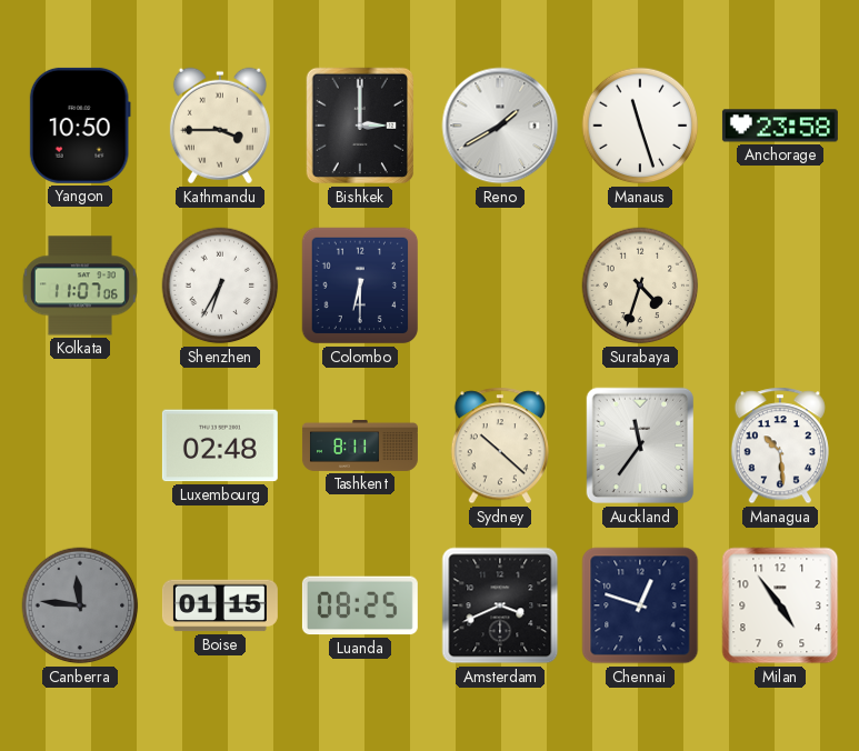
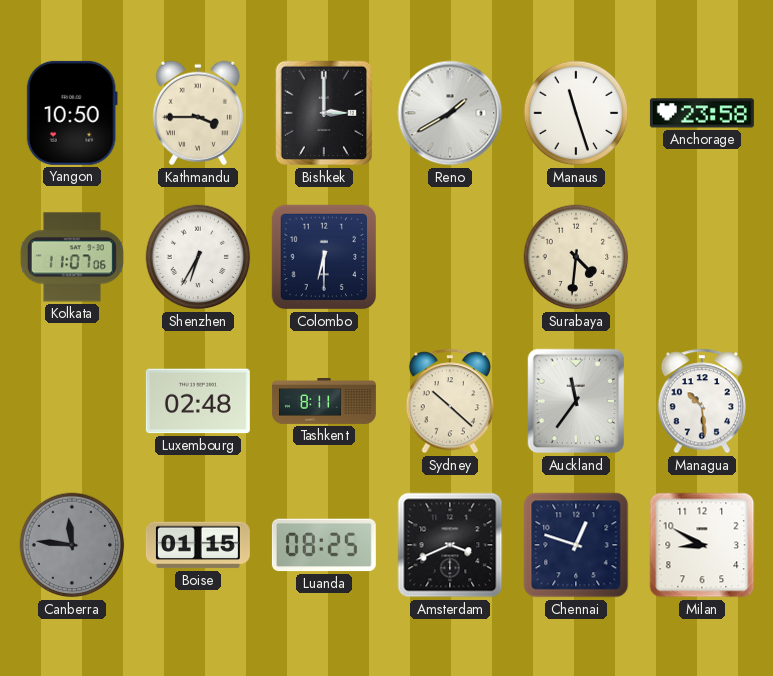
Surabaya: 4:33 -> 4:31
Milan: 4:54 -> 8:50
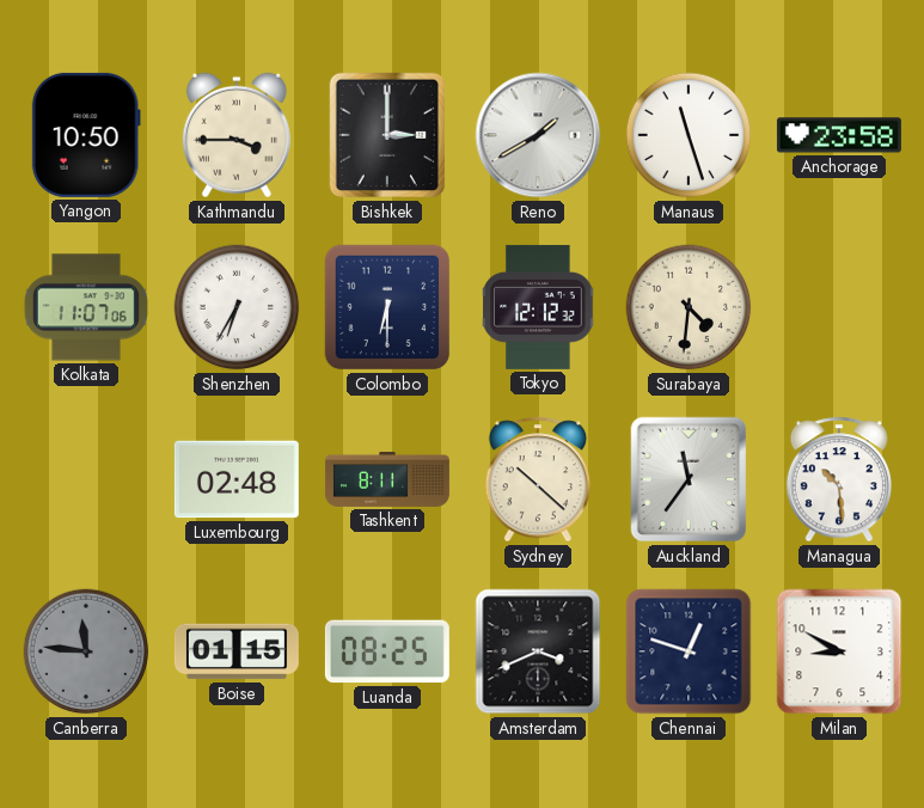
Tokyo: none -> 12:12
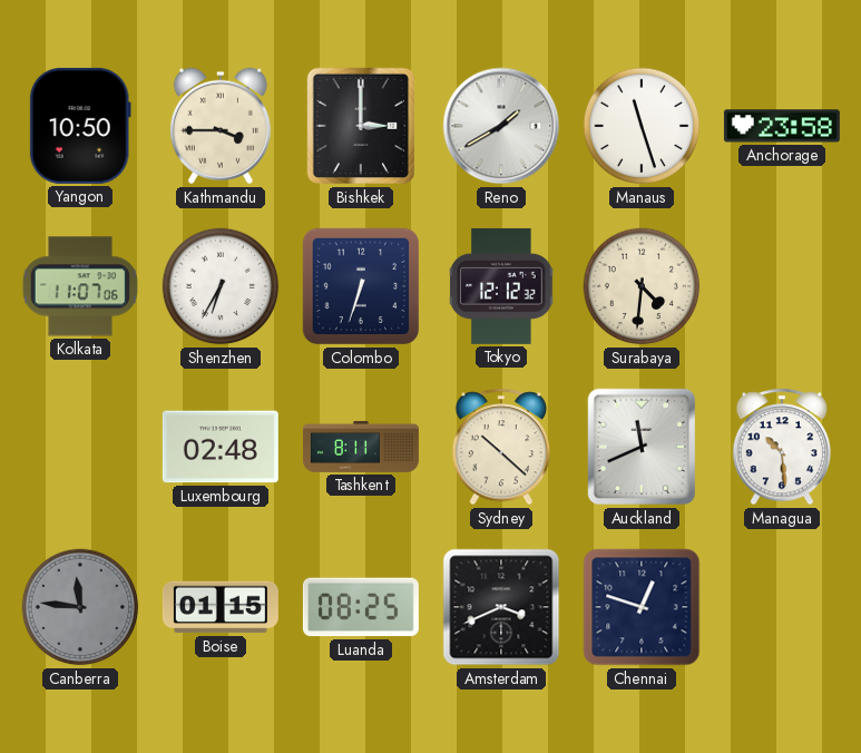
Colombo: 6:30 -> 6:33
Auckland: 11:36 -> 11:41
Milan: 8:50 -> none
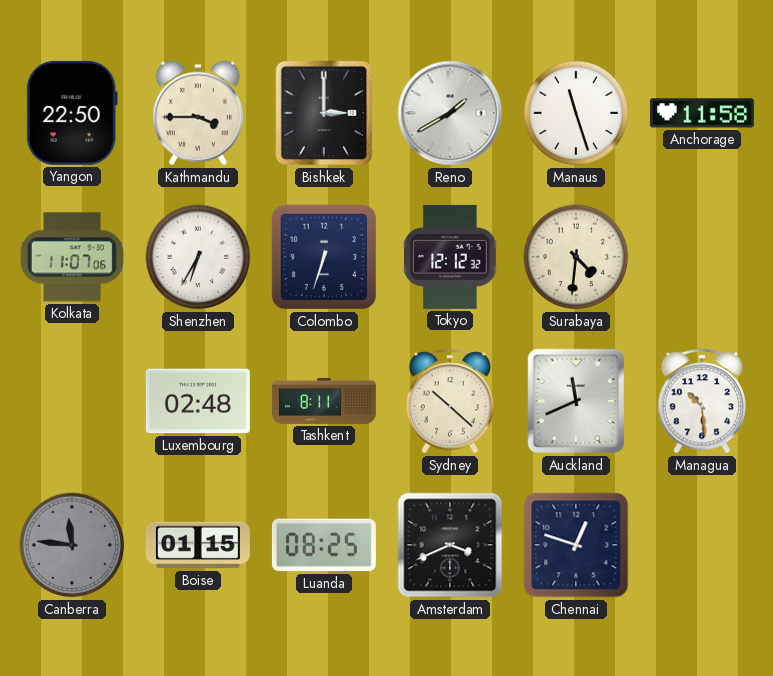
Yangon: 10:50 -> 22:50
Anchorage: 23:58 -> 11:58
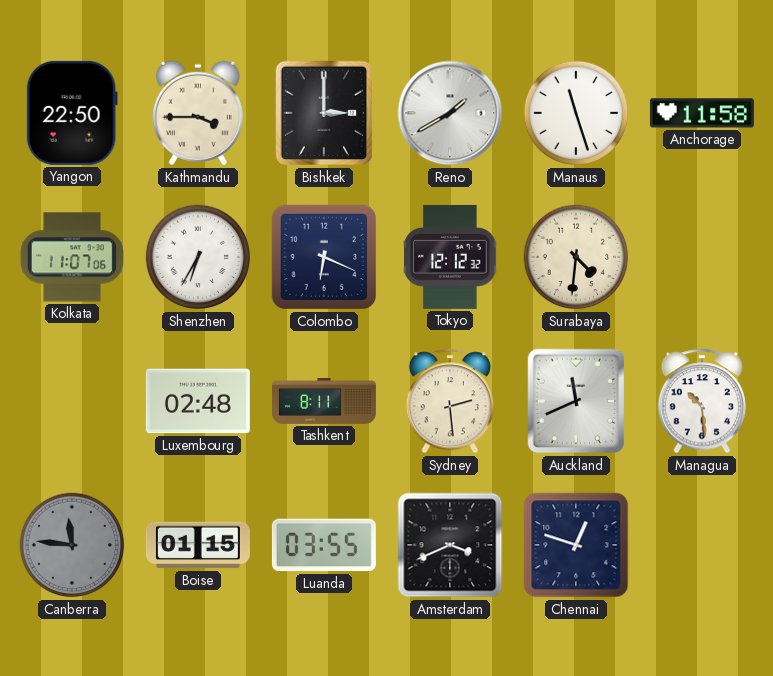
Colombo: 6:33 -> 6:19
Sydney: 10:22 -> 2:29
Luanda: 08:25 -> 03:55
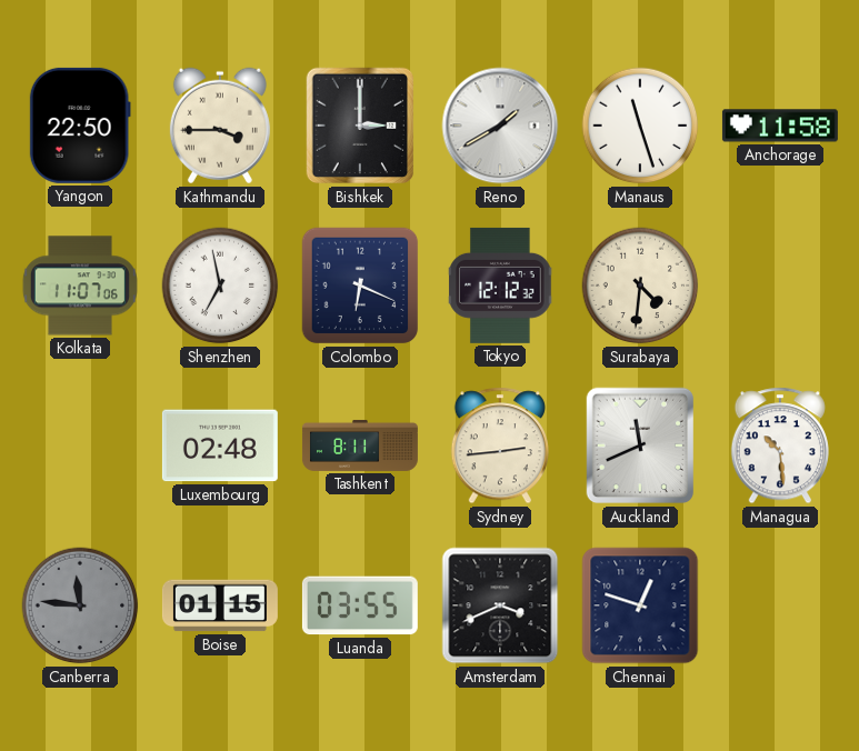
Shenzhen: 6:35 -> 6:58
Sydney: 2:29 -> 2:44
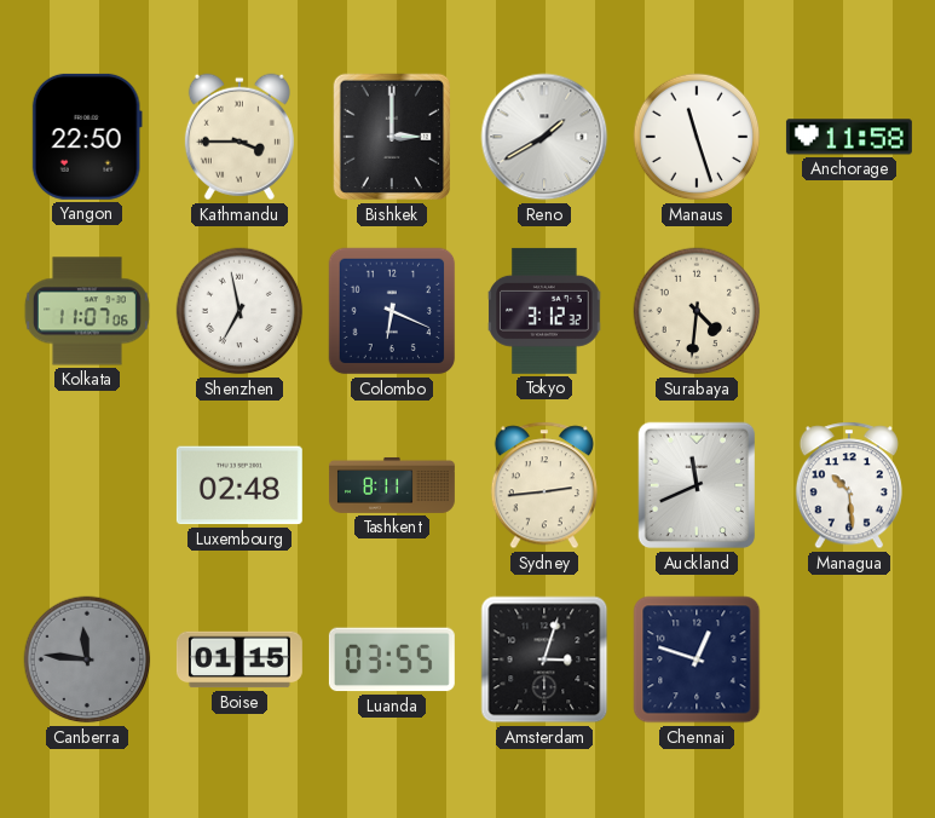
Tokyo: 12:12 -> 3:12
Amsterdam: 3:41 -> 3:03
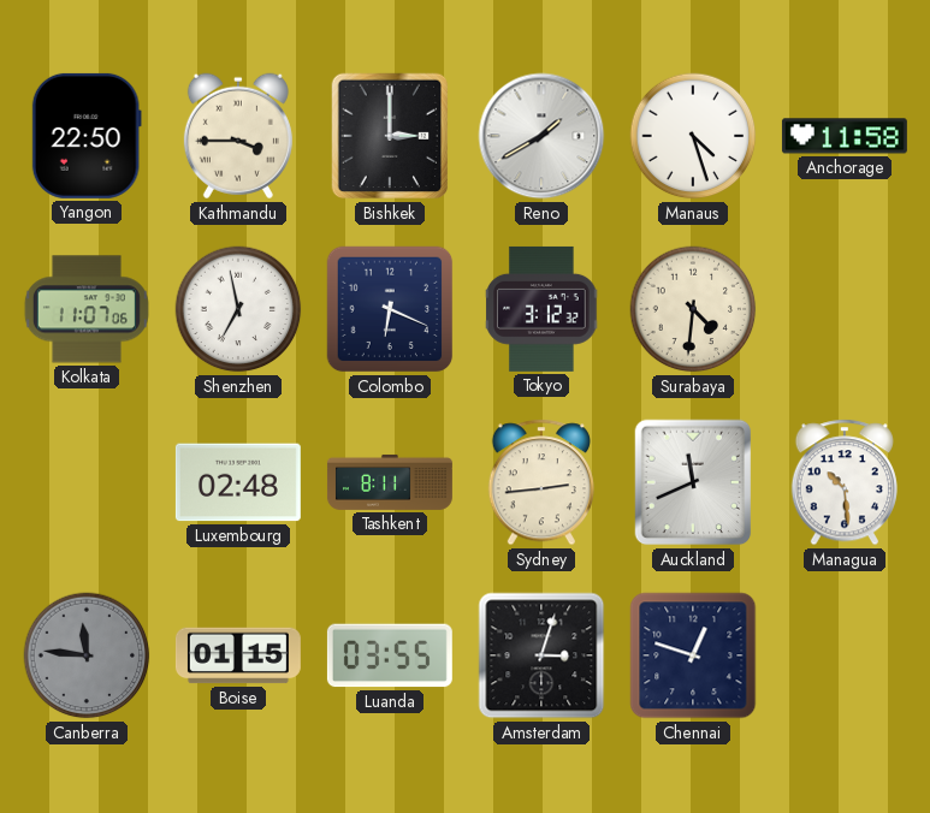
Manaus: 11:27 -> 4:27
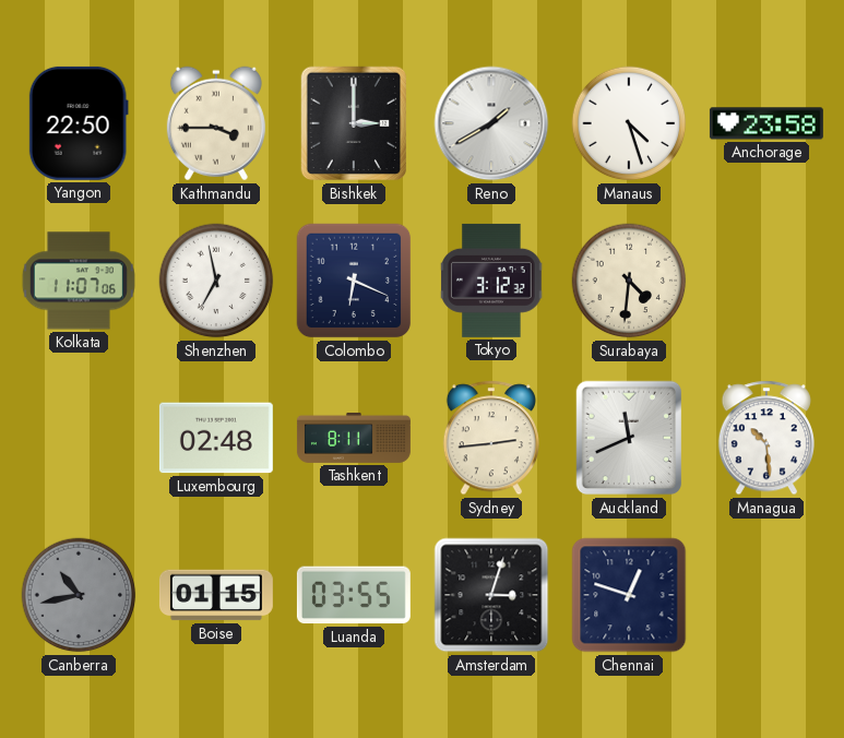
Anchorage: 11:58 -> 23:58
Canberra: 11:46 -> 10:43
